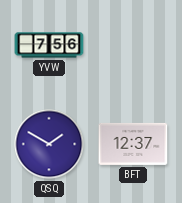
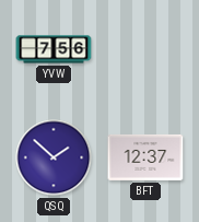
QSQ: 1:50 -> 1:52
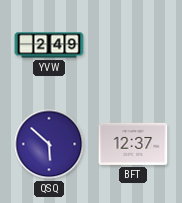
YVW: 7:56 -> 2:49
QSQ: 1:52 -> 5:52
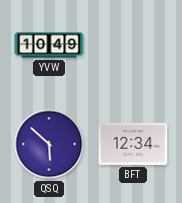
YVW: 2:49 -> 10:49
BFT: 12:37 -> 12:34
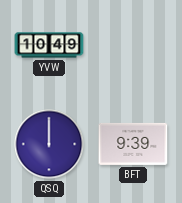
QSQ: 5:52 -> 12:00
BFT: 12:34 -> 9:39
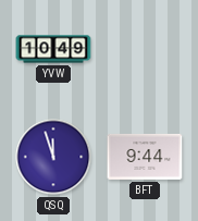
QSQ: 12:00 -> 11:57
BFT: 9:39 -> 9:44
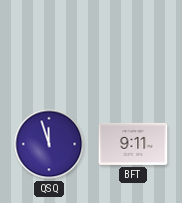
YVW: 10:49 -> none
BFT: 9:44 -> 9:11
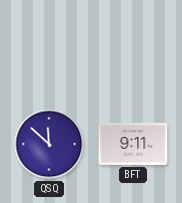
QSQ: 11:57 -> 11:52
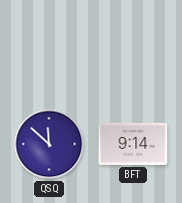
BFT: 9:11 -> 9:14
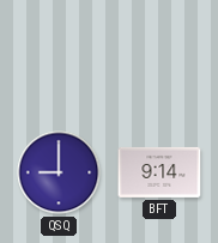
QSQ: 11:52 -> 9:00
